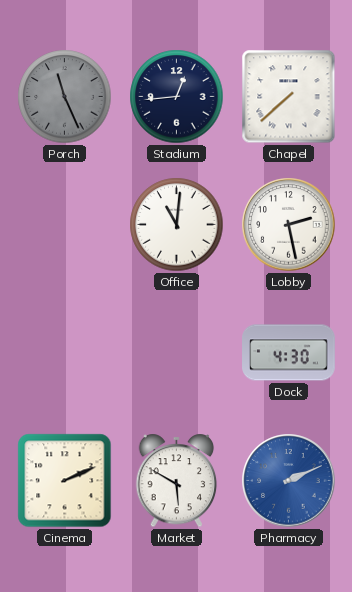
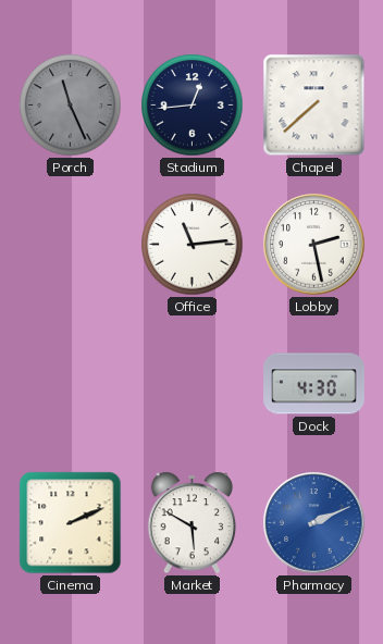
Office: 11:01 -> 11:14
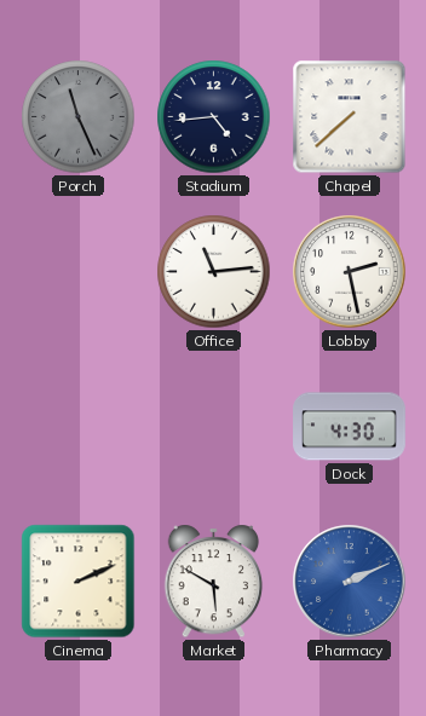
Stadium: 12:44 -> 4:44
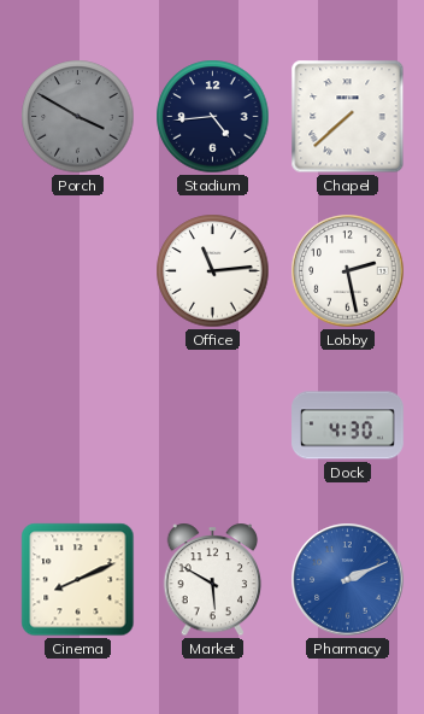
Porch: 11:26 -> 3:50
Cinema: 2:11 -> 8:11
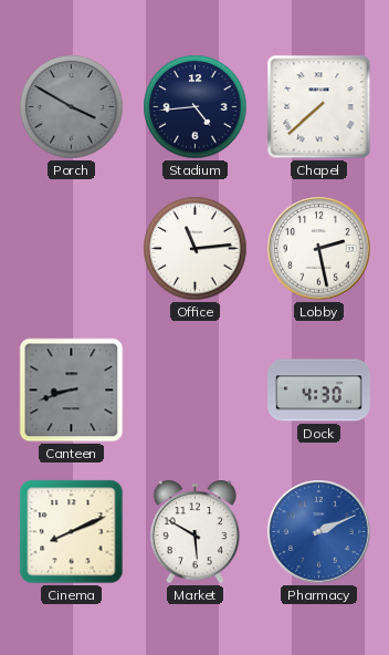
Canteen: none -> 8:42
